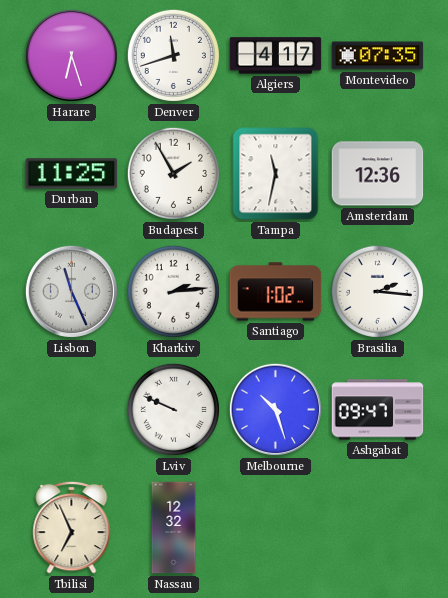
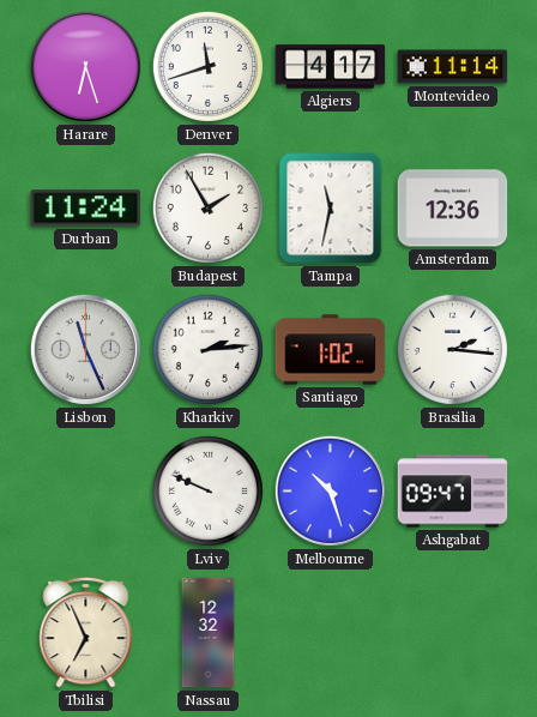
Montevideo: 07:35 -> 11:14
Durban: 11:25 -> 11:24
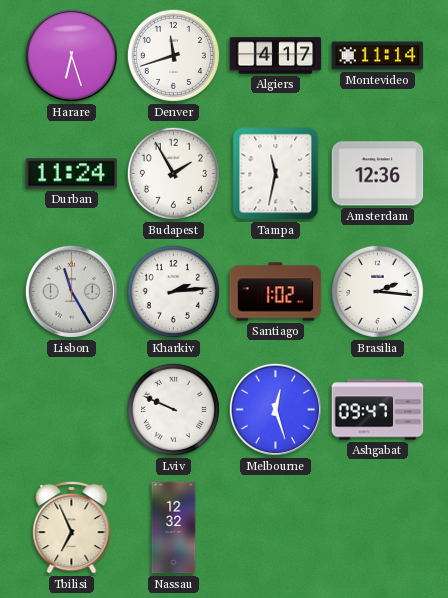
Lisbon: 11:26 -> 11:25
Melbourne: 10:27 -> 12:27
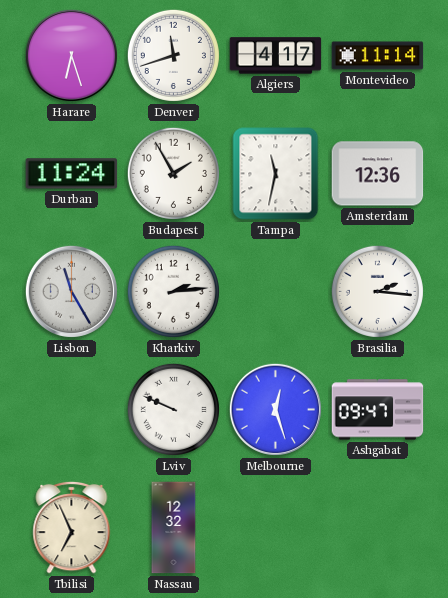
Santiago: 1:02 -> none
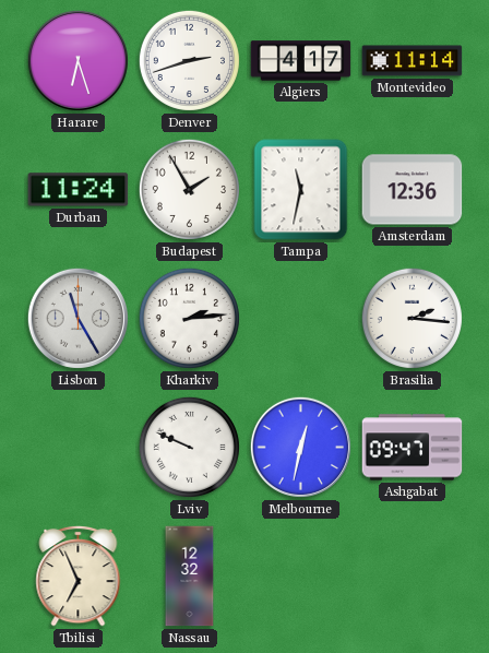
Denver: 11:42 -> 2:42
Melbourne: 12:27 -> 12:32
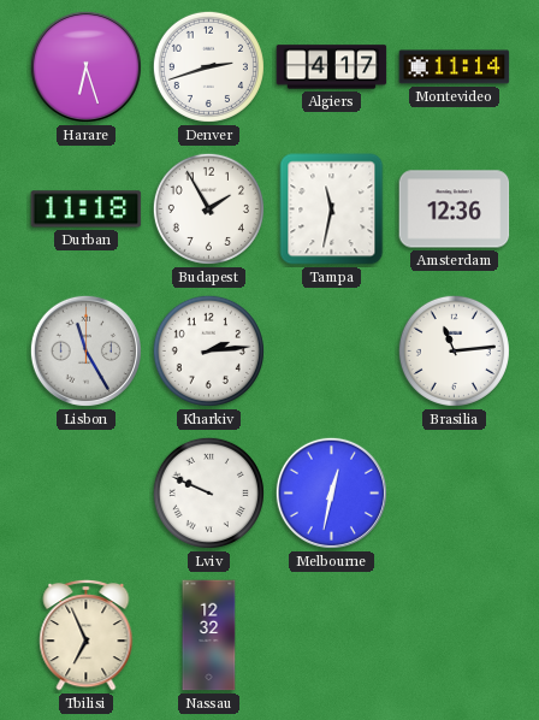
Durban: 11:24 -> 11:18
Brasilia: 2:16 -> 11:14
Ashgabat: 09:47 -> none
